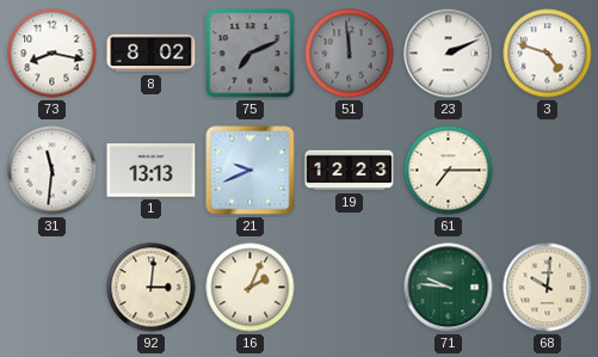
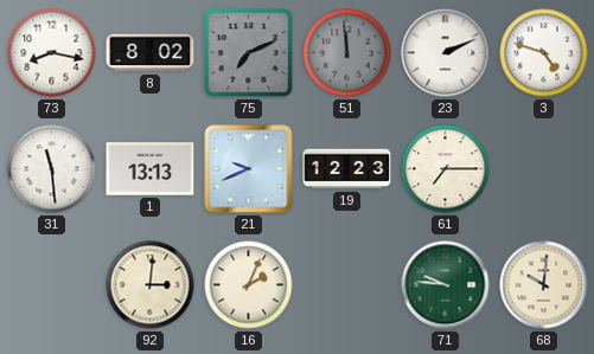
31: 11:31 -> 11:29
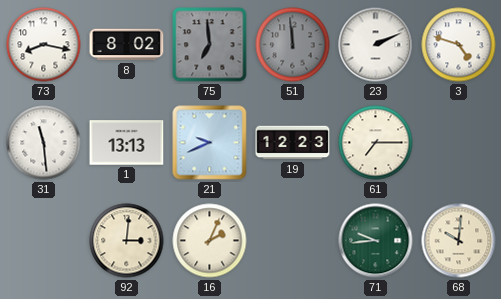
75: 7:11 -> 6:59
71: 9:46 -> 9:44
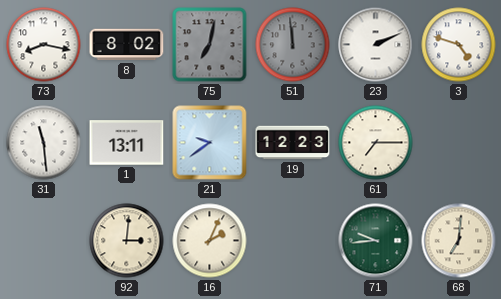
75: 6:59 -> 7:02
1: 13:13 -> 13:11
21: 9:41 -> 9:39
68: 10:01 -> 7:01
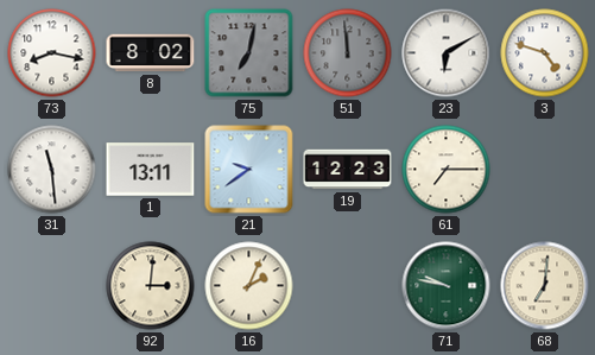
23: 2:11 -> 6:10
71: 9:44 -> 9:47
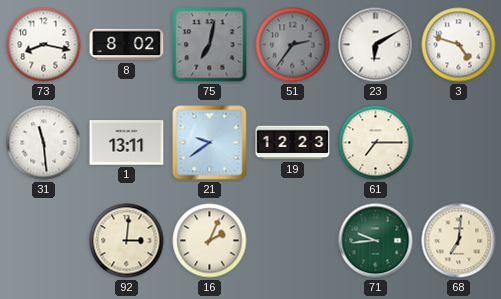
51: 11:59 -> 2:36
71: 9:47 -> 9:44
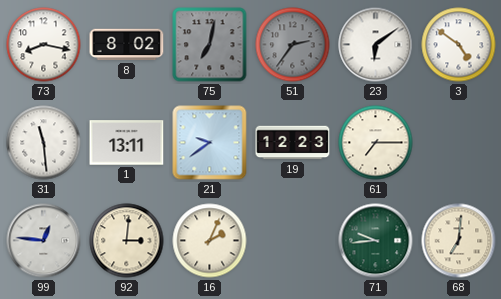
23: 6:10 -> 6:09
3: 4:48 -> 4:51
99: none -> 12:46
